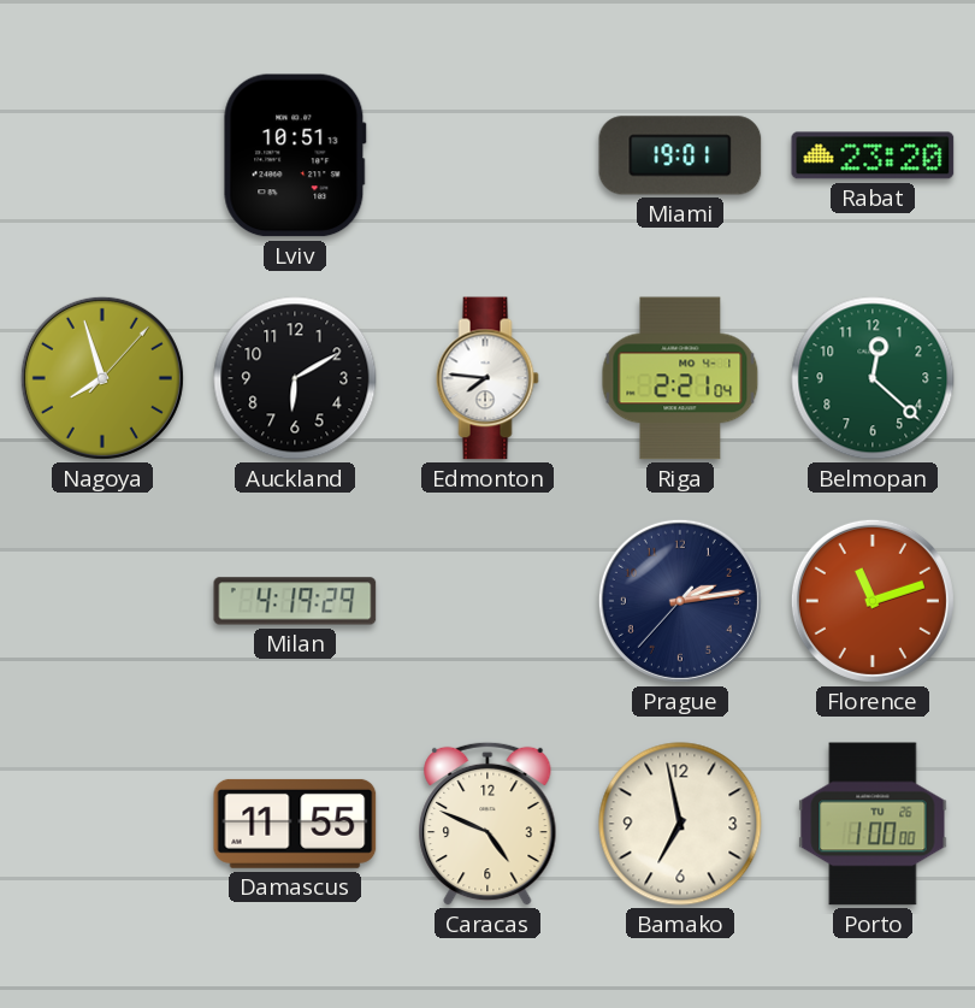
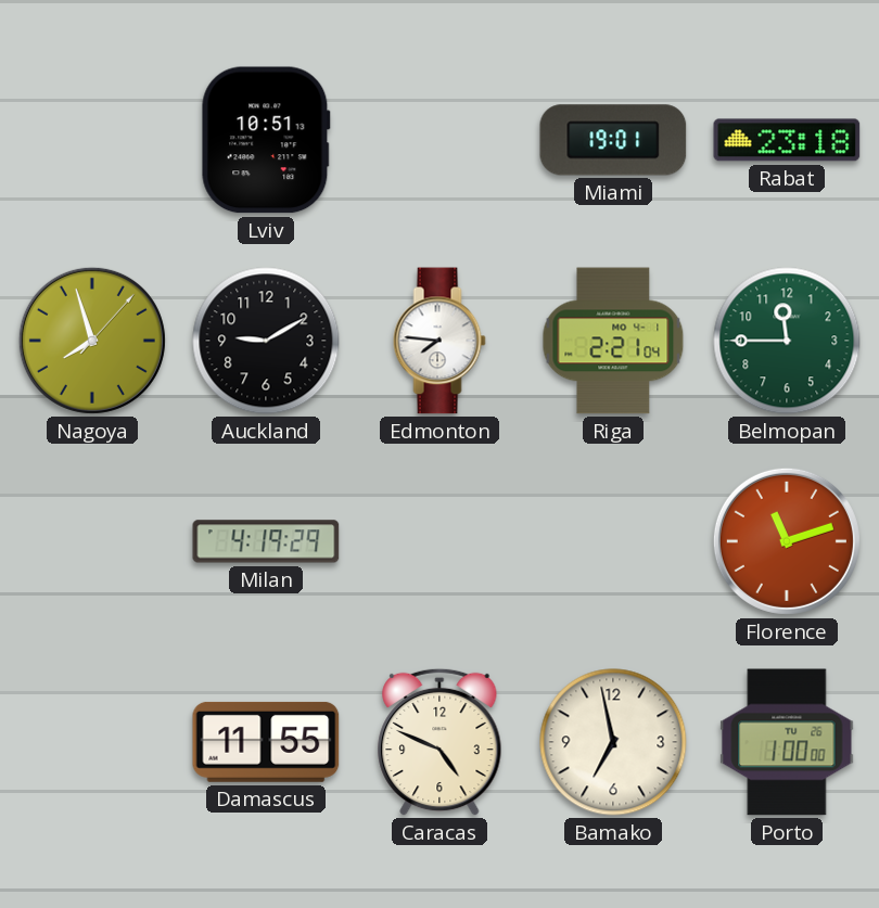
Rabat: 23:20 -> 23:18
Auckland: 6:10 -> 9:10
Belmopan: 12:22 -> 11:45
Prague: 2:13 -> none
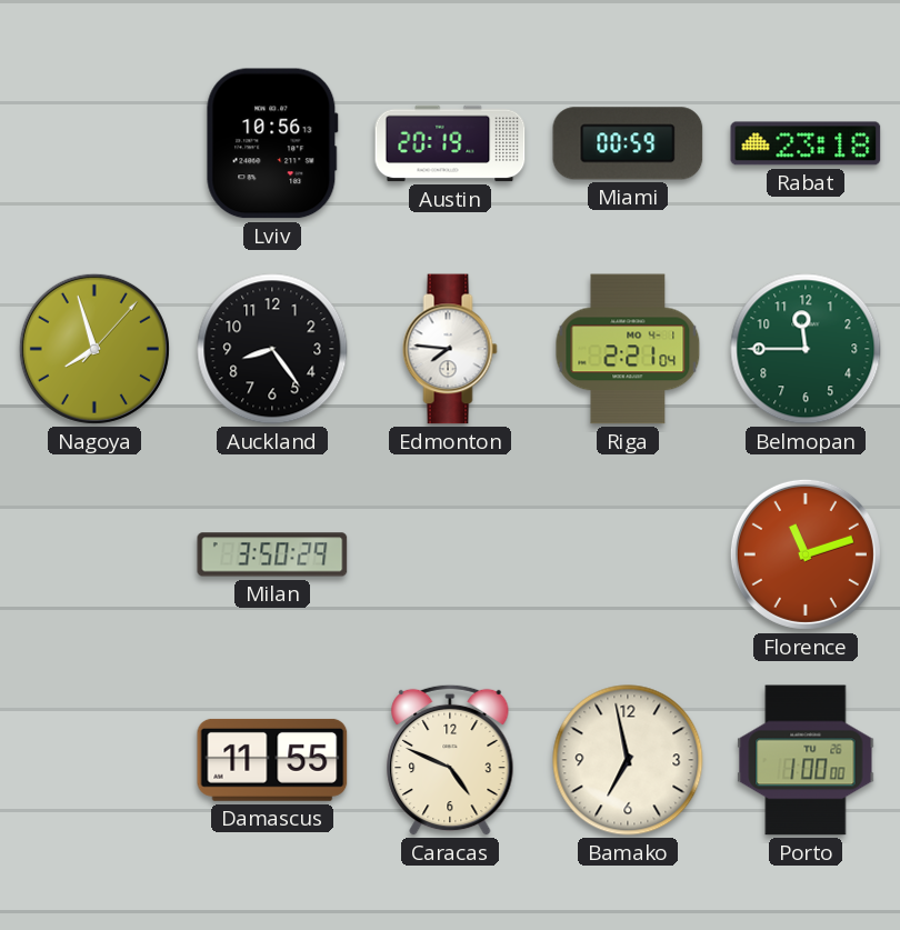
Lviv: 10:51 -> 10:56
Austin: none -> 20:19
Miami: 19:01 -> 00:59
Auckland: 9:10 -> 8:24
Milan: 4:19 -> 3:50
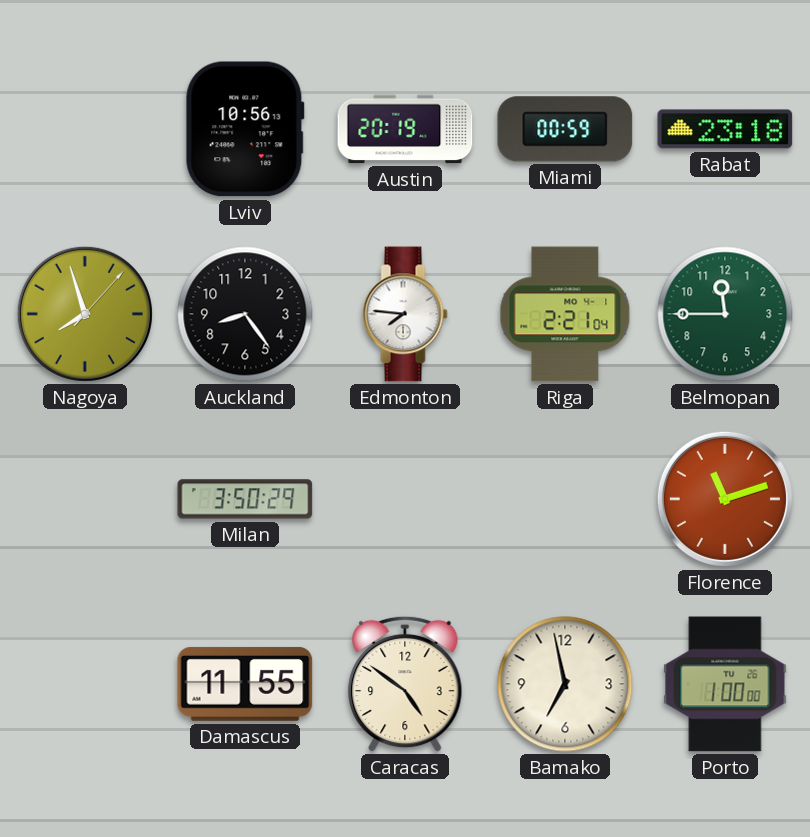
Caracas: 4:49 -> 4:51
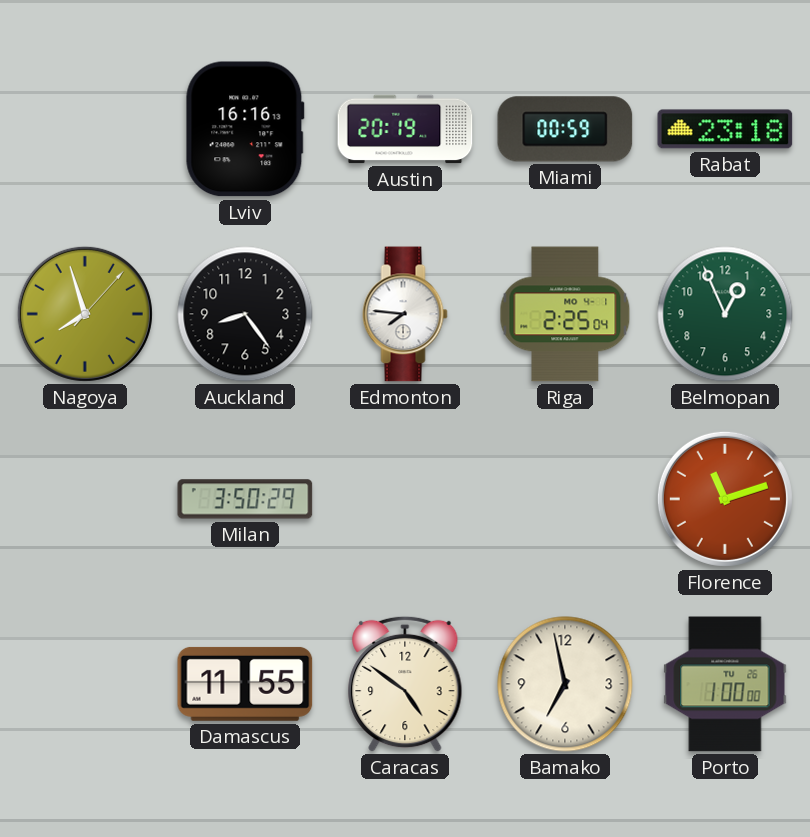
Lviv: 10:56 -> 16:16
Riga: 2:21 -> 2:25
Belmopan: 11:45 -> 12:56
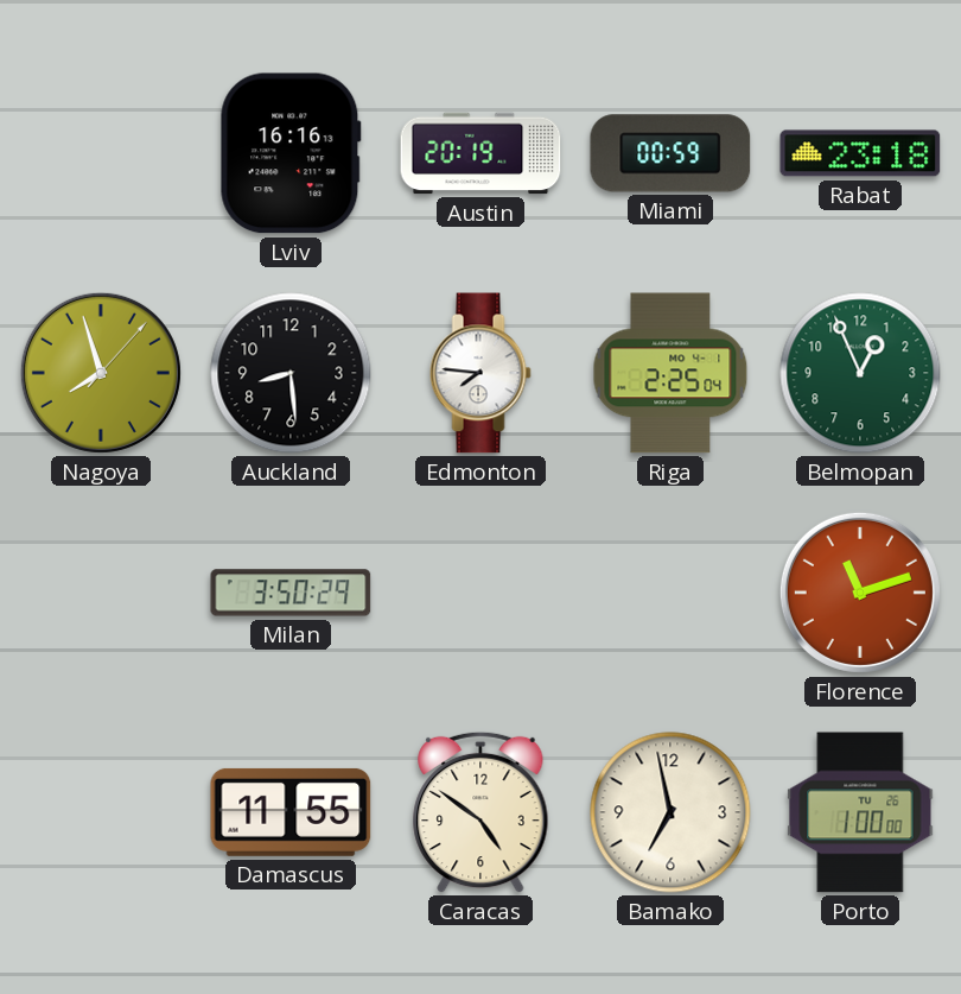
Auckland: 8:24 -> 8:29
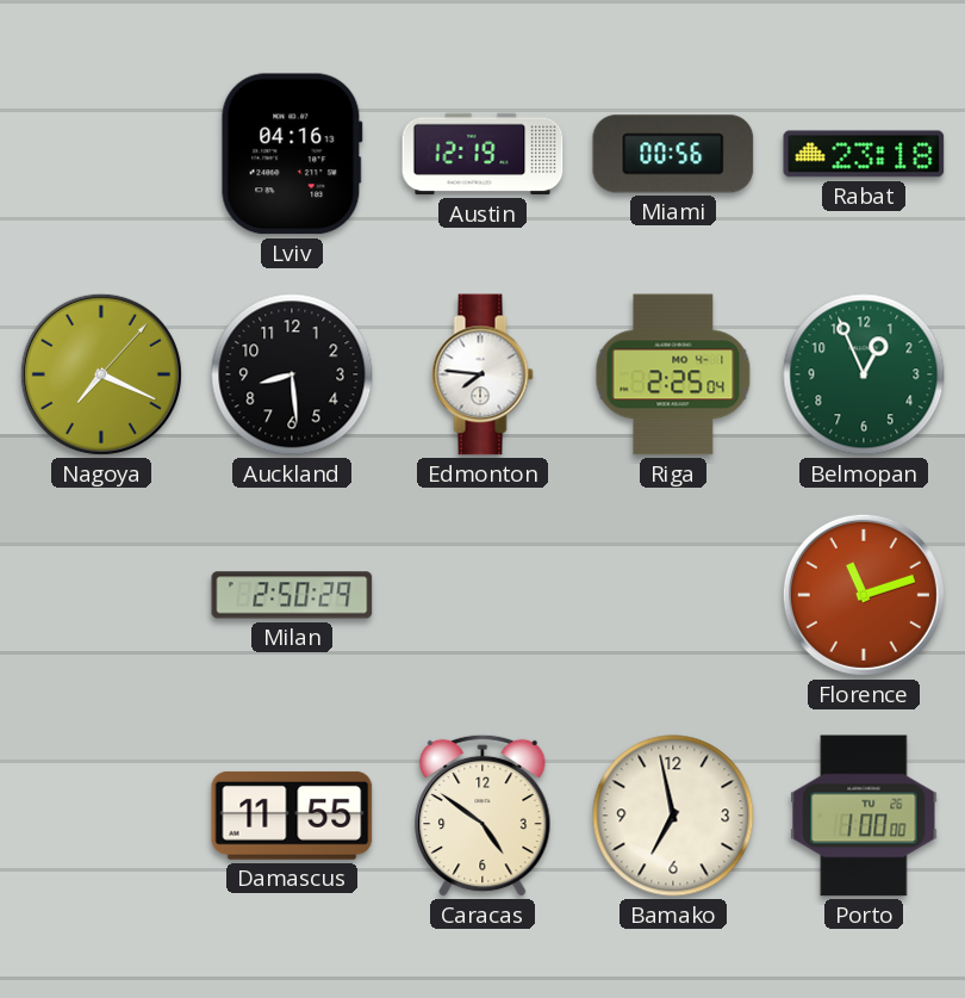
Lviv: 16:16 -> 04:16
Austin: 20:19 -> 12:19
Miami: 00:59 -> 00:56
Nagoya: 7:57 -> 7:19
Milan: 3:50 -> 2:50
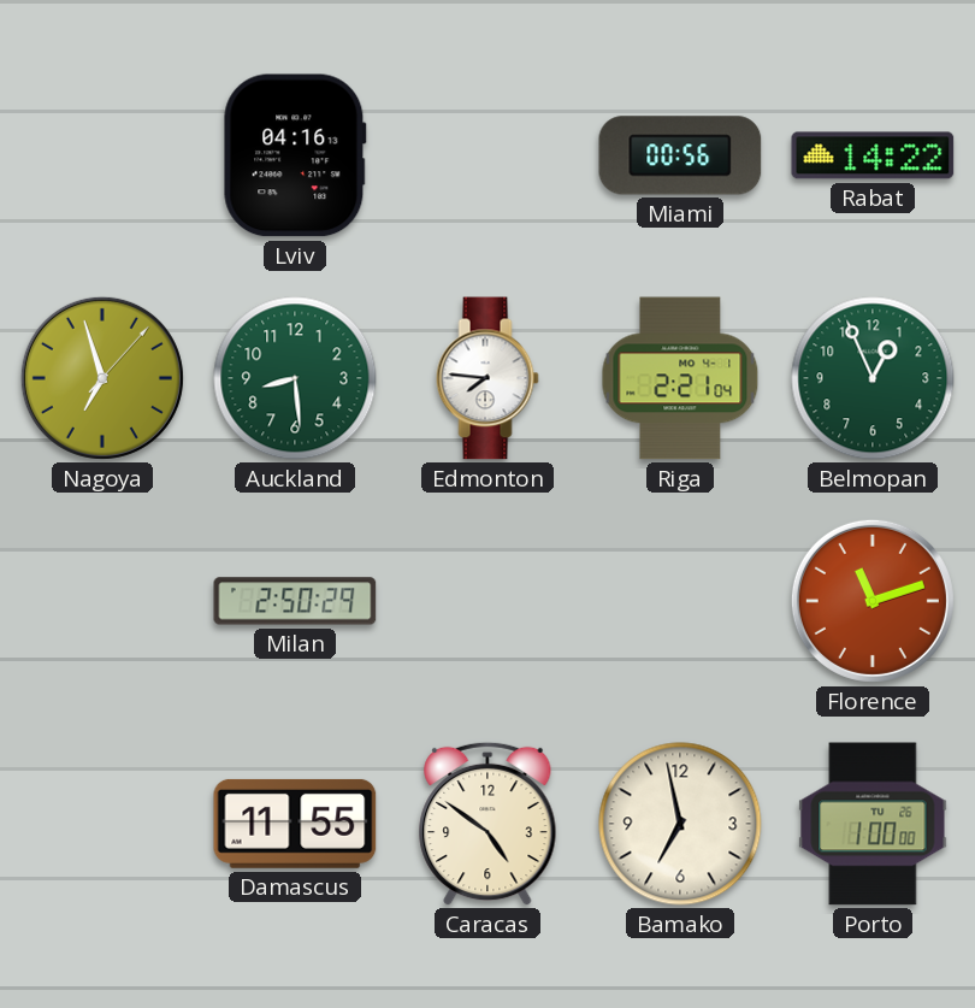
Austin: 12:19 -> none
Rabat: 23:18 -> 14:22
Nagoya: 7:19 -> 6:57
Auckland dial: black -> green
Riga: 2:25 -> 2:21
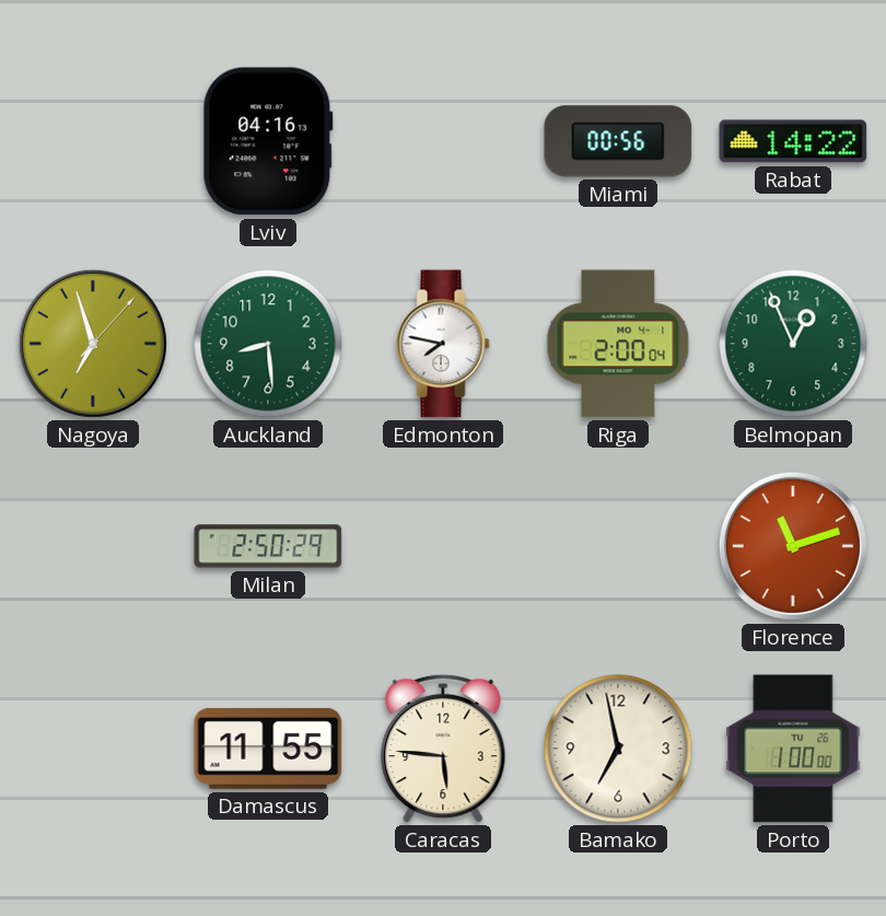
Edmonton: 7:46 -> 7:47
Riga: 2:21 -> 2:00
Caracas: 4:51 -> 5:46
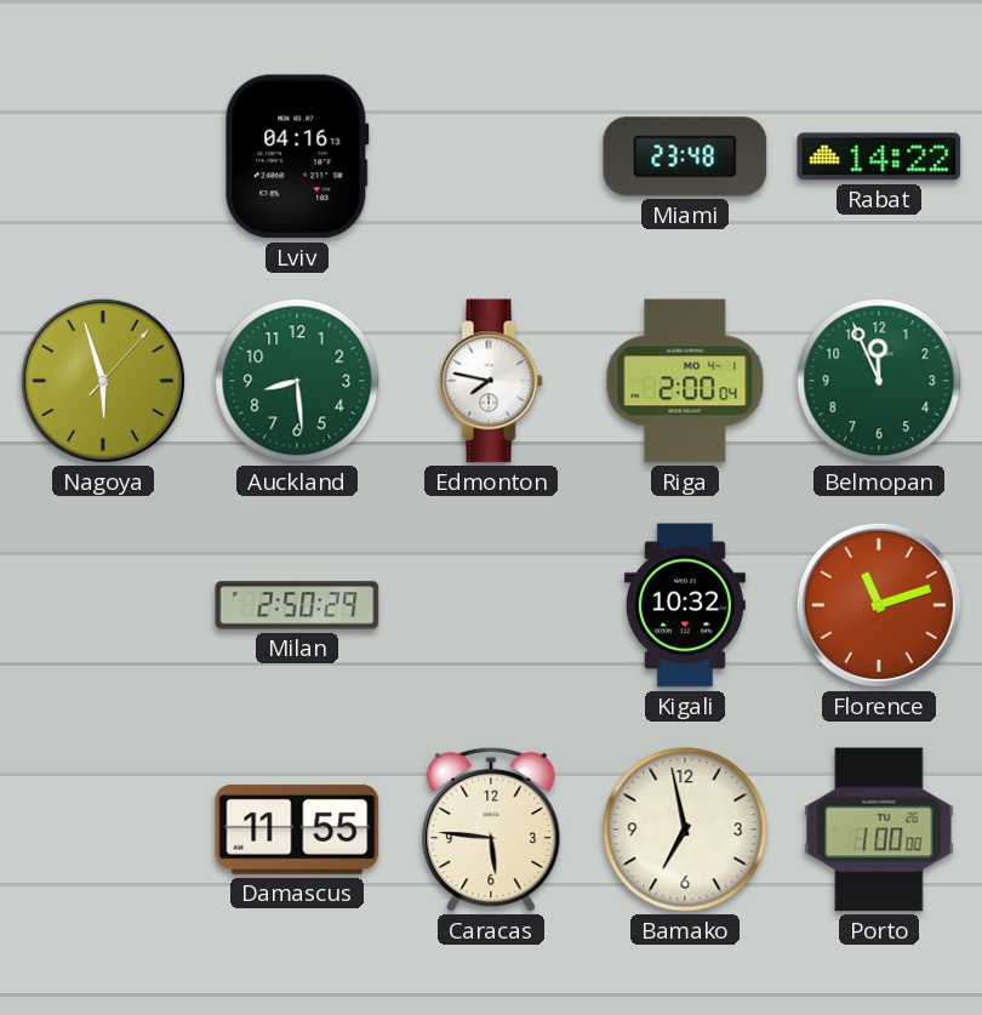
Miami: 00:56 -> 23:48
Nagoya: 6:57 -> 5:57
Belmopan: 12:56 -> 11:56
Kigali: none -> 10:32
